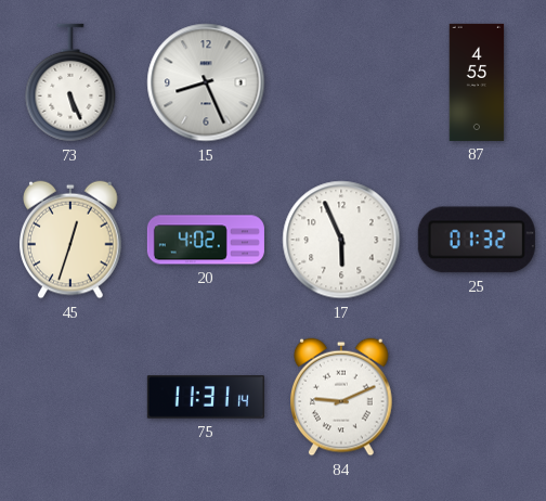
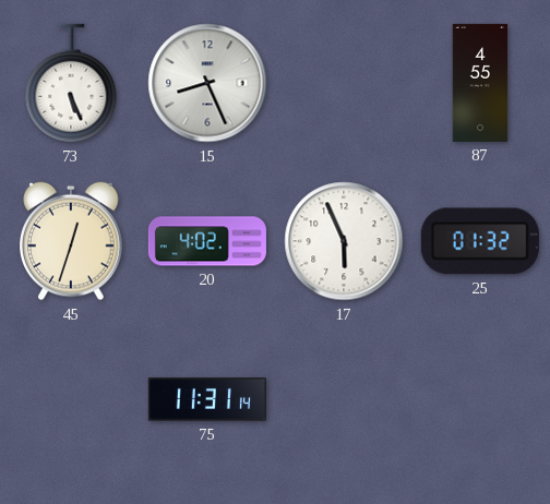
84: 9:11 -> none
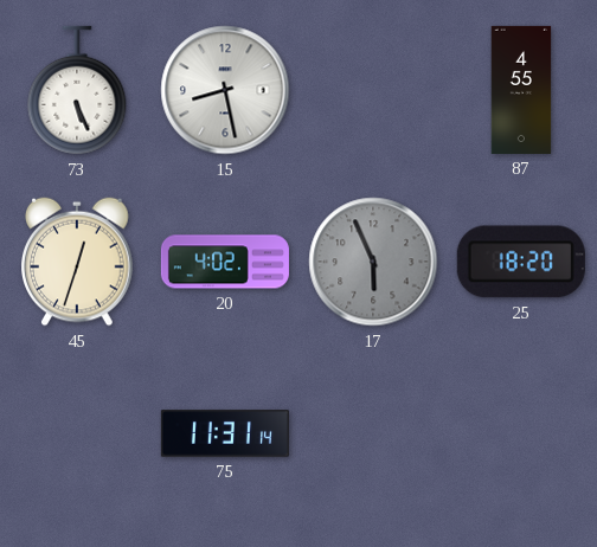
15: 8:26 -> 8:28
17 dial: white -> grey
25: 01:32 -> 18:20
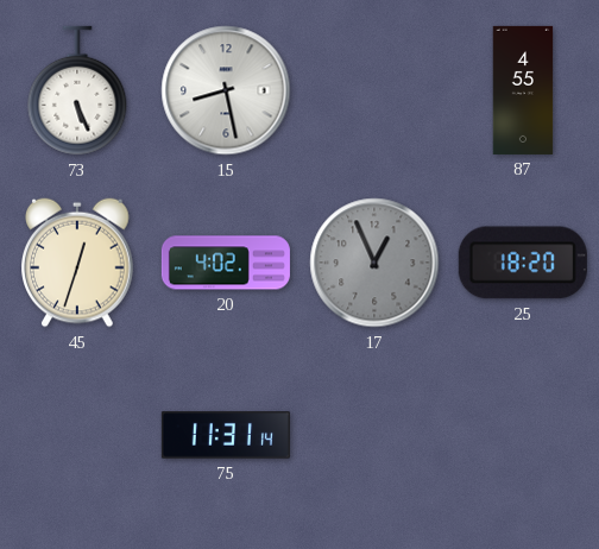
17: 5:56 -> 12:56
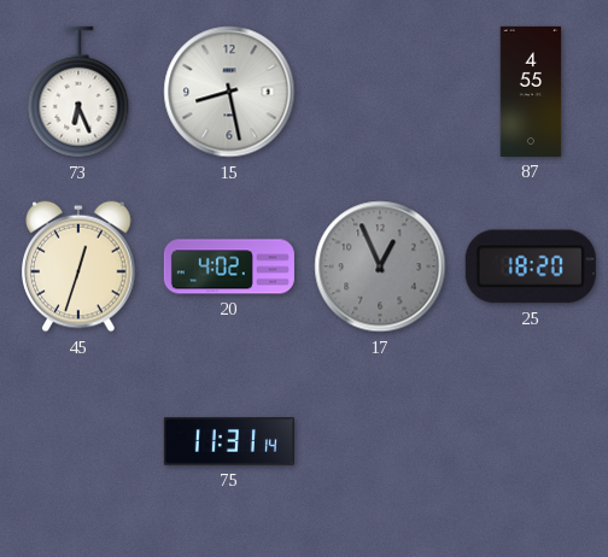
73: 5:26 -> 6:26
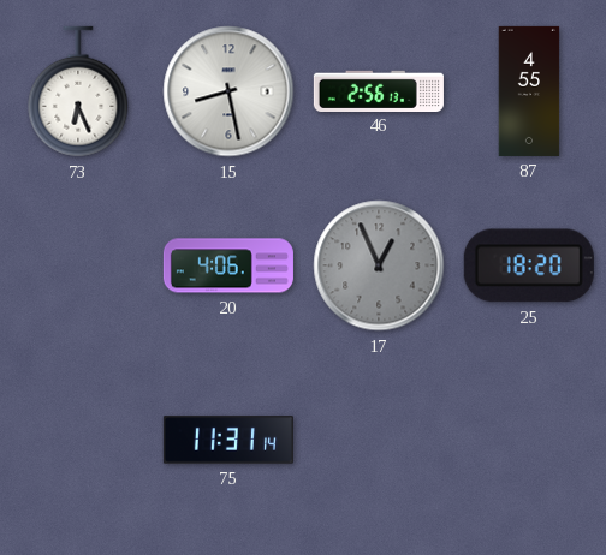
46: none -> 2:56
45: 12:33 -> none
20: 4:02 -> 4:06
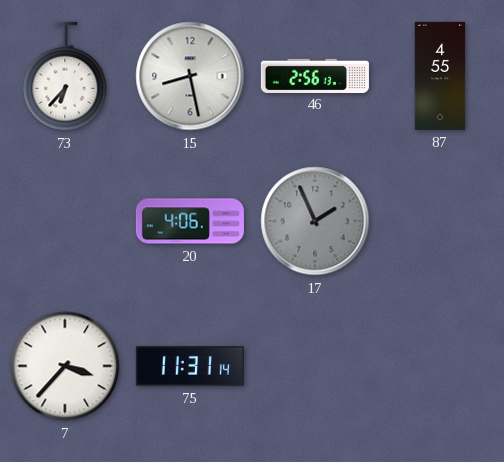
73: 6:26 -> 6:37
17: 12:56 -> 1:56
25: 18:20 -> none
7: none -> 3:37
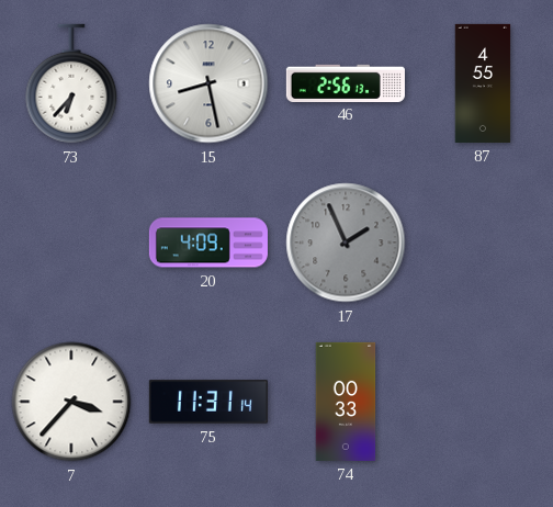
20: 4:06 -> 4:09
74: none -> 00:33
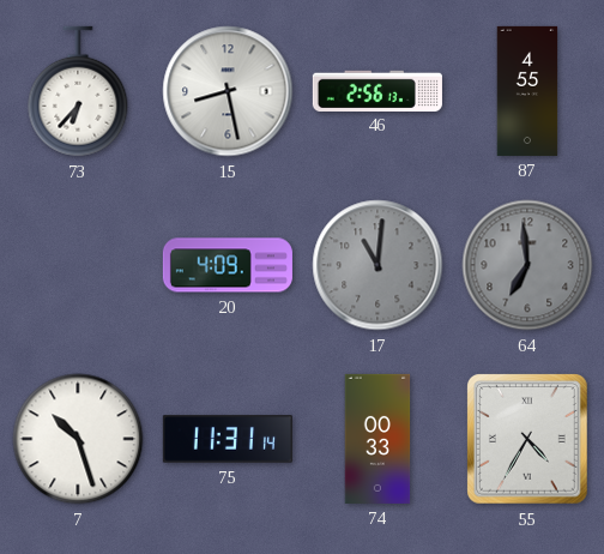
17: 1:56 -> 11:01
64: none -> 6:59
7: 3:37 -> 10:27
55: none -> 4:35
